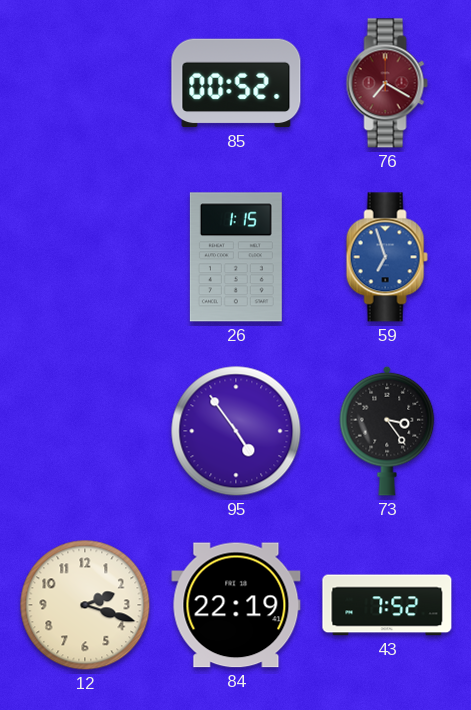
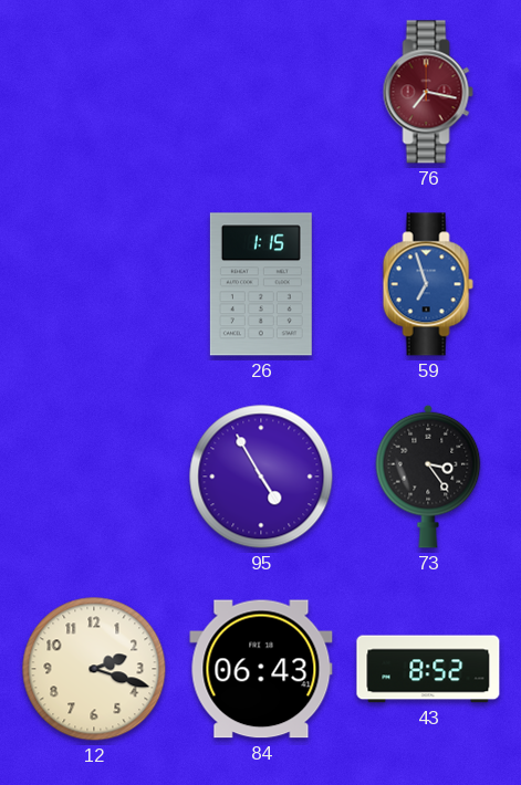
85: 00:52 -> none
76: 7:20 -> 7:17
95: 4:54 -> 4:55
84: 22:19 -> 06:43
43: 7:52 -> 8:52
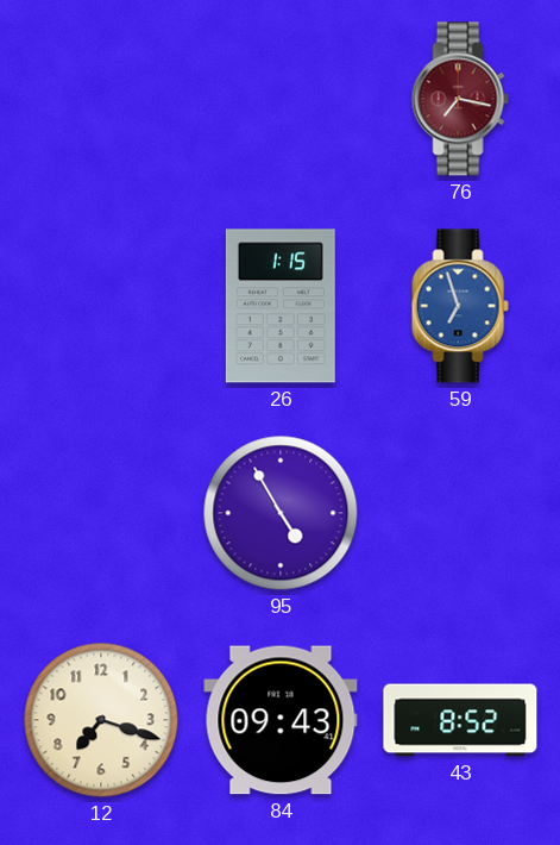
73: 3:24 -> none
12: 2:18 -> 7:18
84: 06:43 -> 09:43
